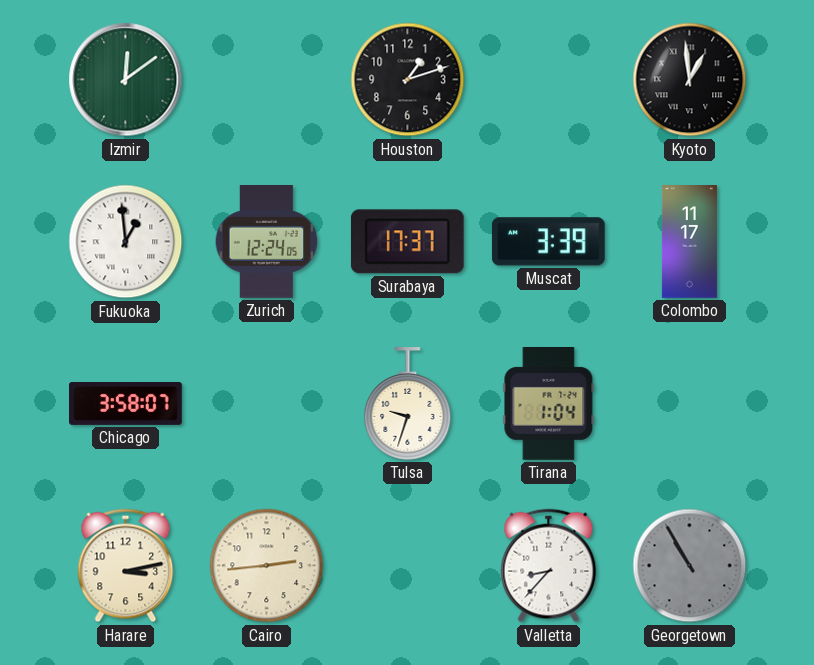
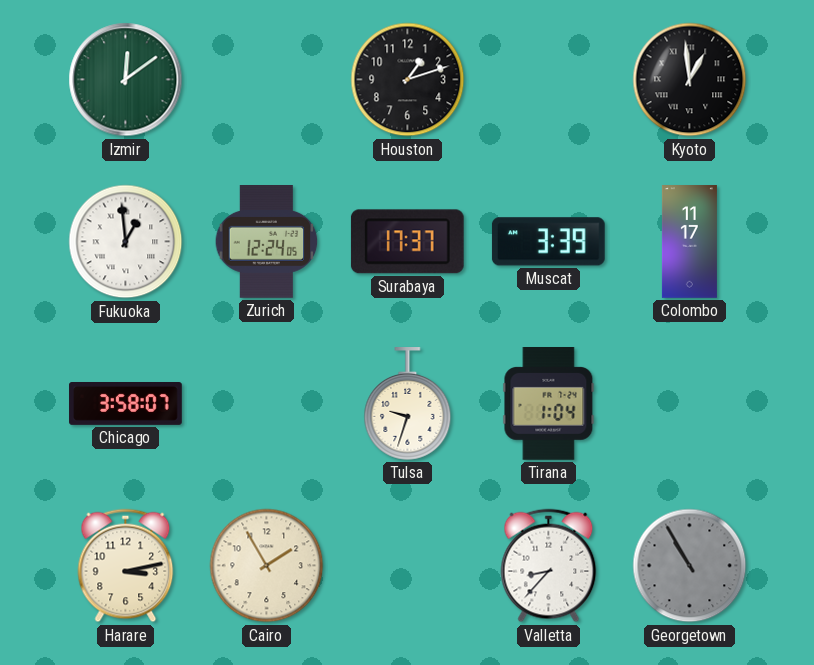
Cairo: 2:44 -> 1:55
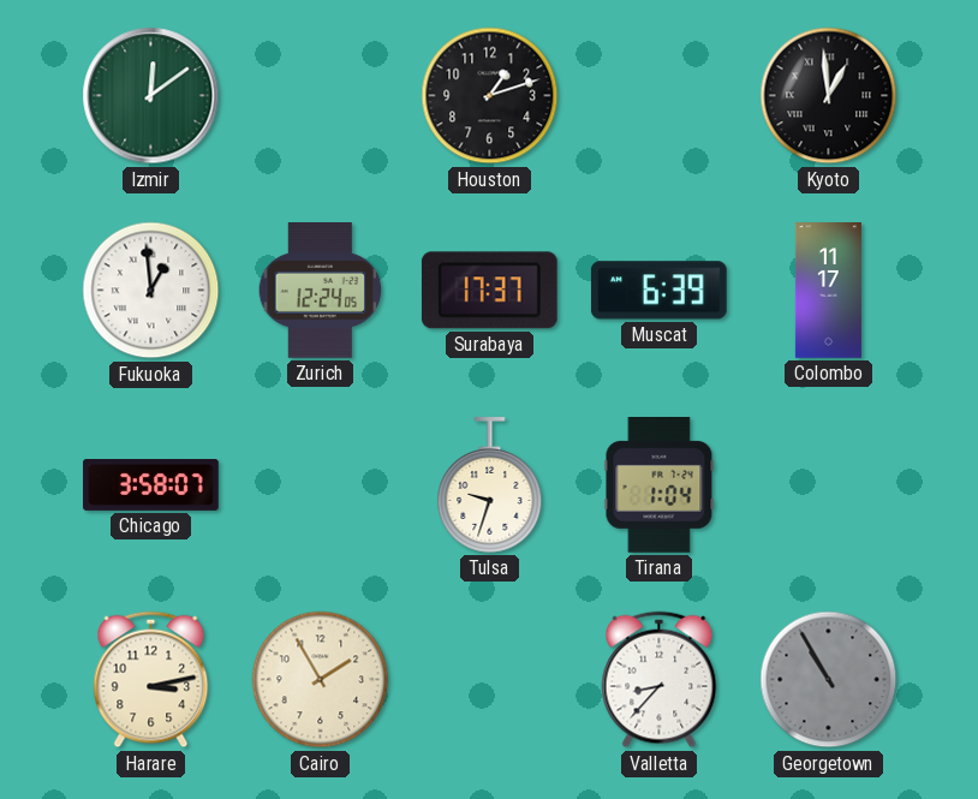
Muscat: 3:39 -> 6:39
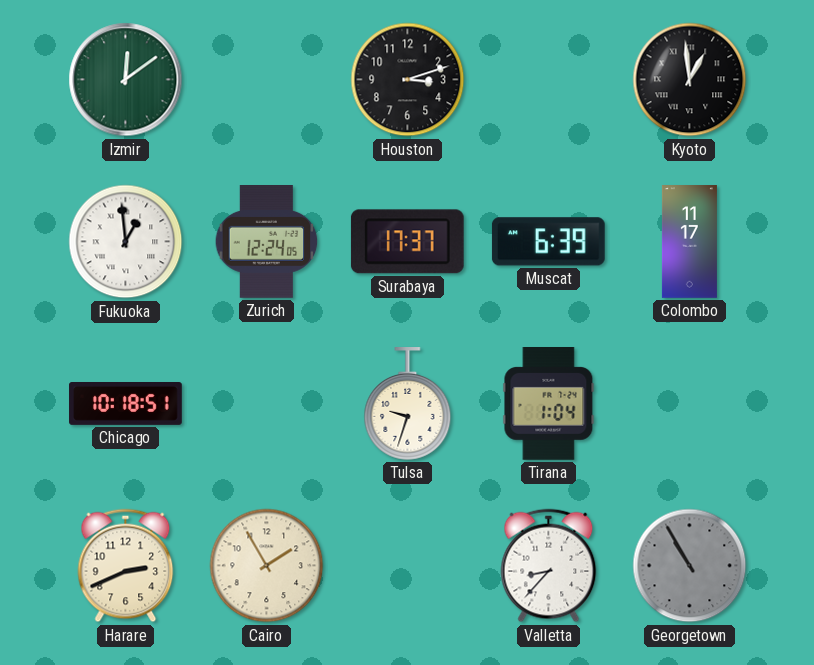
Houston: 1:12 -> 3:12
Chicago: 3:58 -> 10:18
Harare: 3:13 -> 2:41
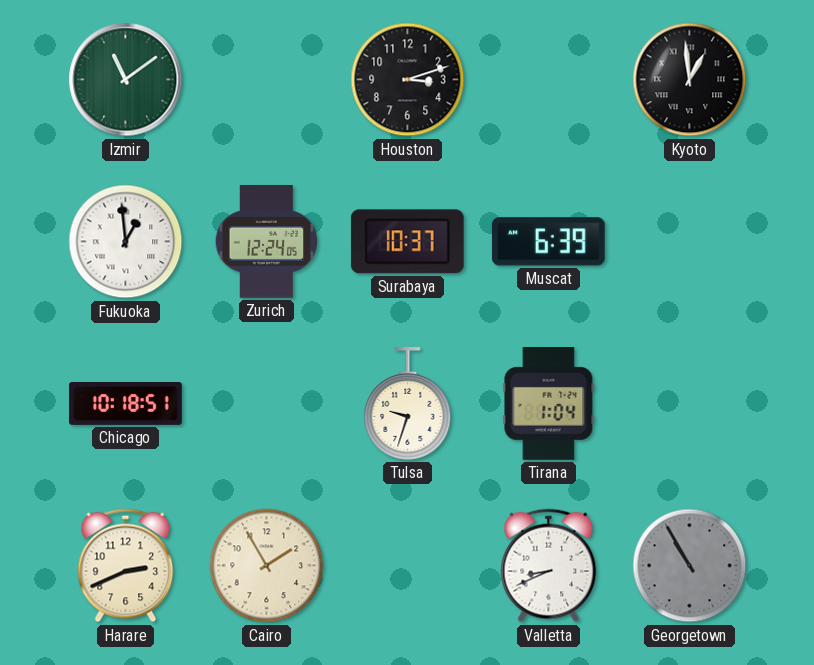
Izmir: 12:09 -> 11:09
Surabaya: 17:37 -> 10:37
Colombo: 11:17 -> none
Valletta: 8:37 -> 8:41
